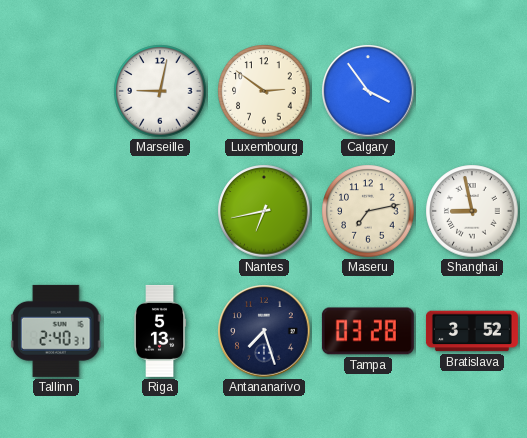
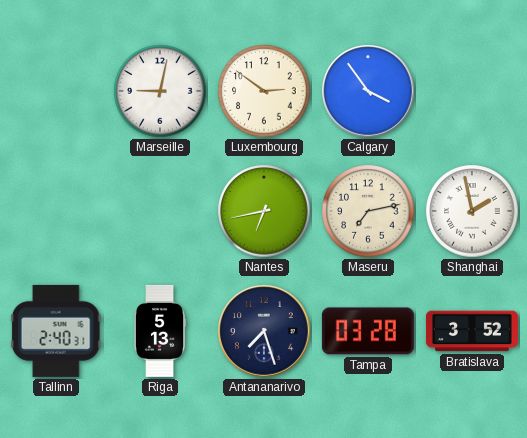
Shanghai: 8:58 -> 1:58
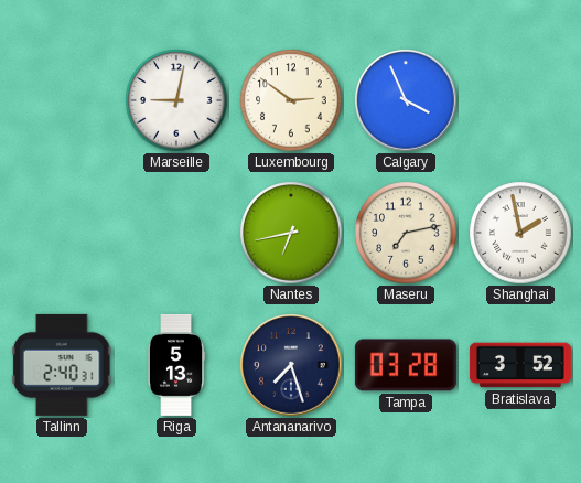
Calgary: 3:54 -> 3:56
